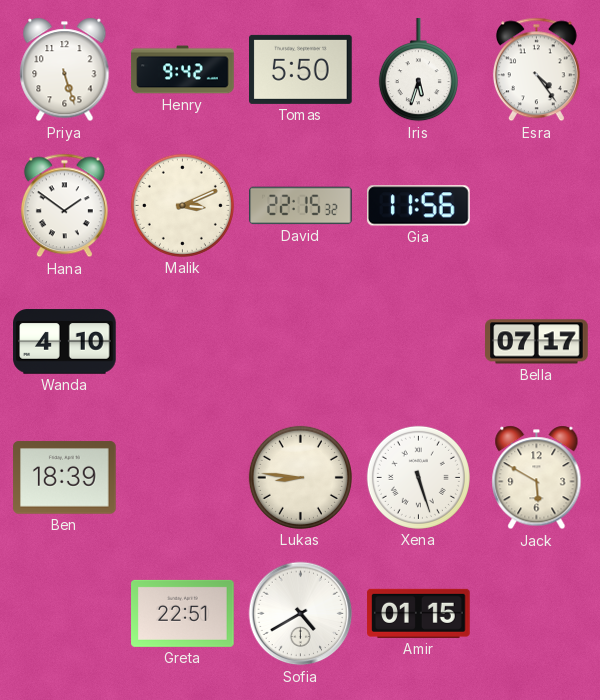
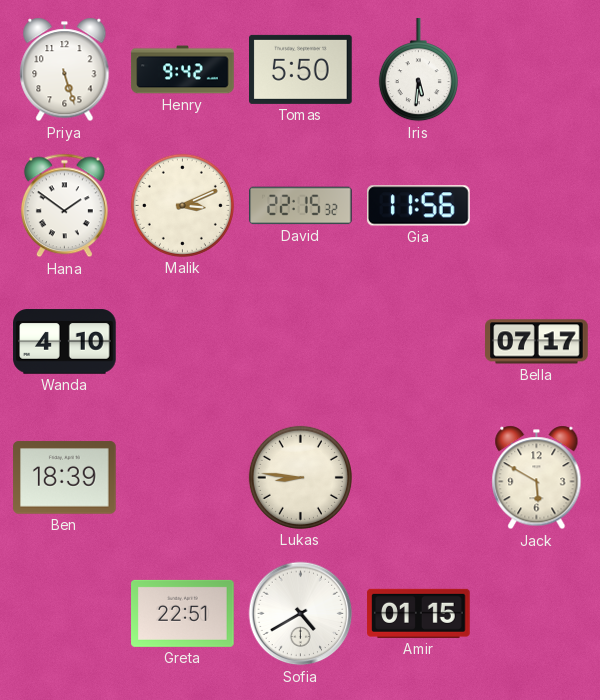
Iris: 5:33 -> 5:31
Esra: 4:24 -> none
Xena: 5:27 -> none
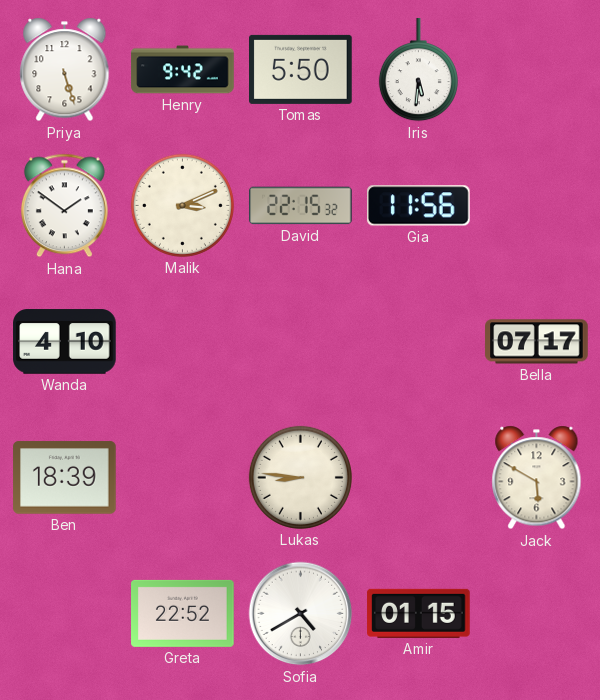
Greta: 22:51 -> 22:52
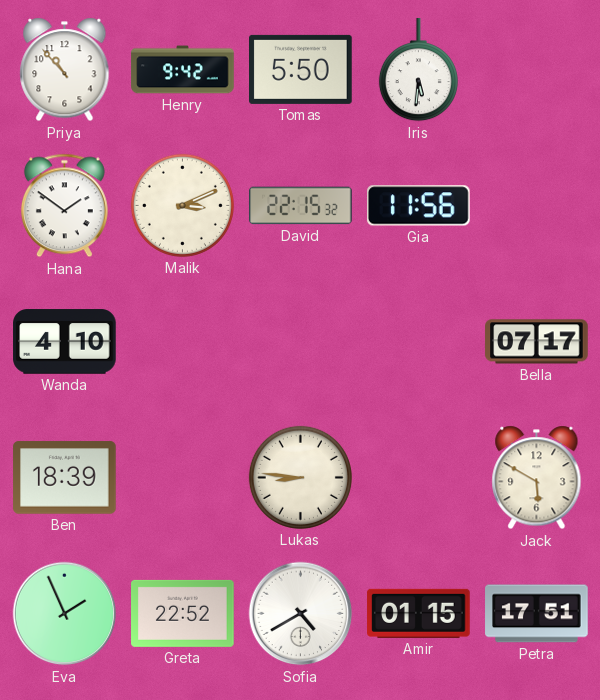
Priya: 5:27 -> 10:53
Eva: none -> 1:56
Petra: none -> 17:51
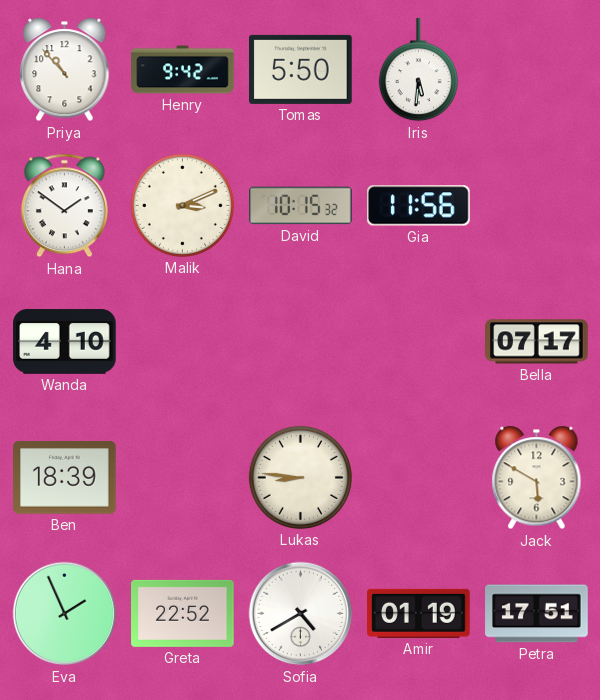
David: 22:15 -> 10:15
Amir: 01:15 -> 01:19
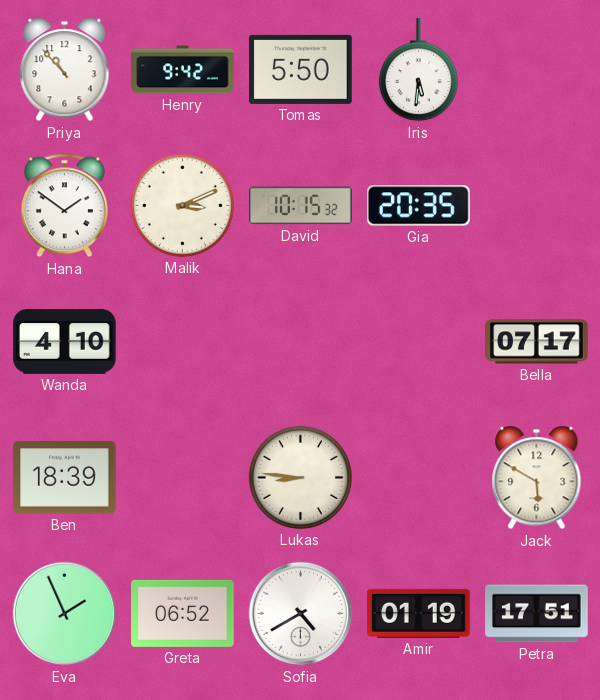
Gia: 11:56 -> 20:35
Greta: 22:52 -> 06:52
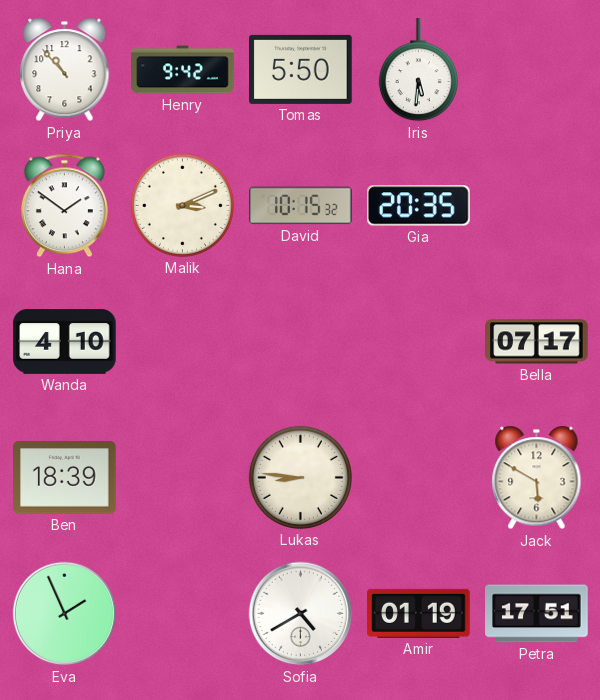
Greta: 06:52 -> none
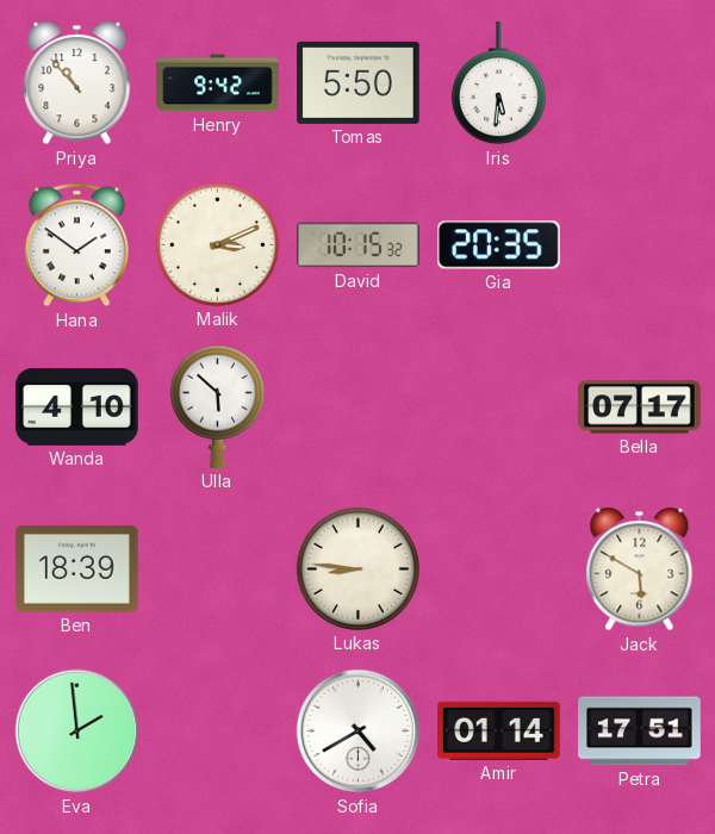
Ulla: none -> 5:52
Eva: 1:56 -> 1:59
Amir: 01:19 -> 01:14
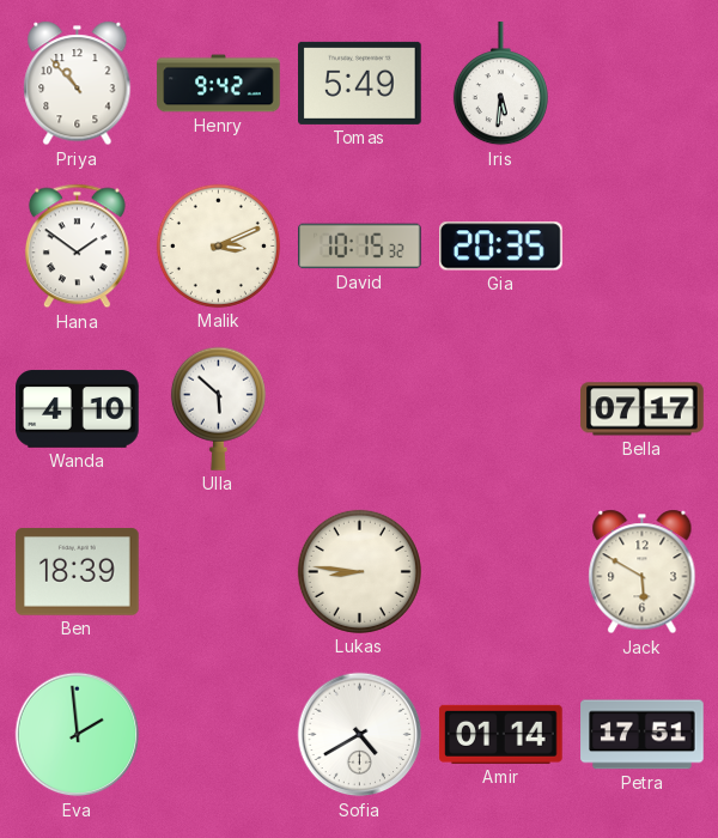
Tomas: 5:50 -> 5:49
